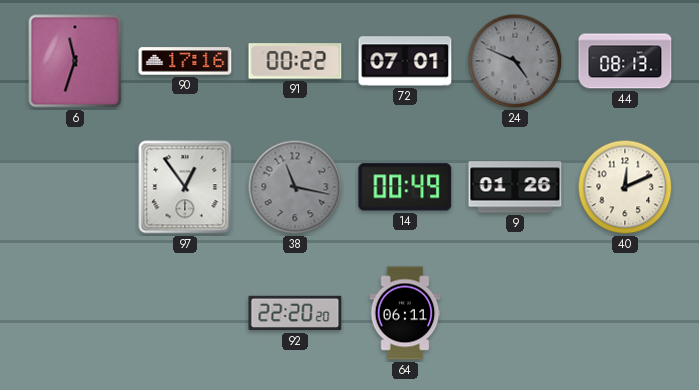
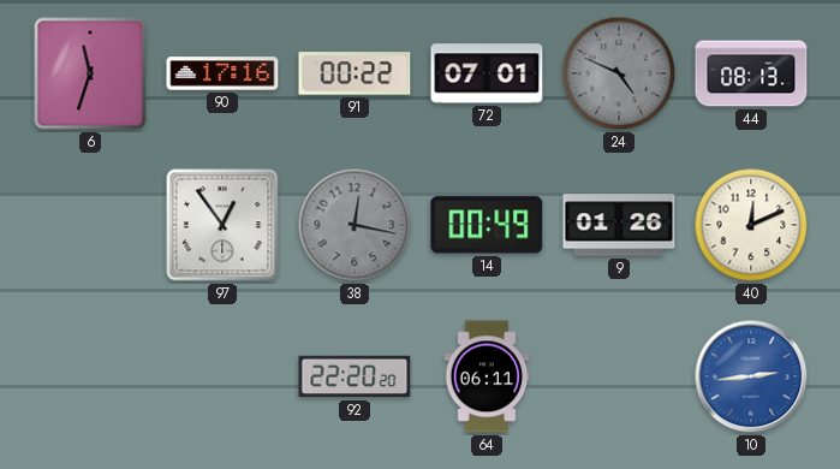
38: 11:17 -> 12:17
10: none -> 2:44
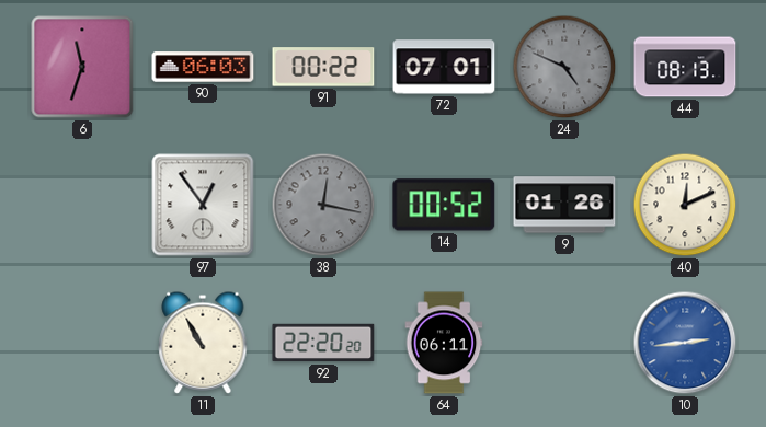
90: 17:16 -> 06:03
14: 00:49 -> 00:52
11: none -> 10:55
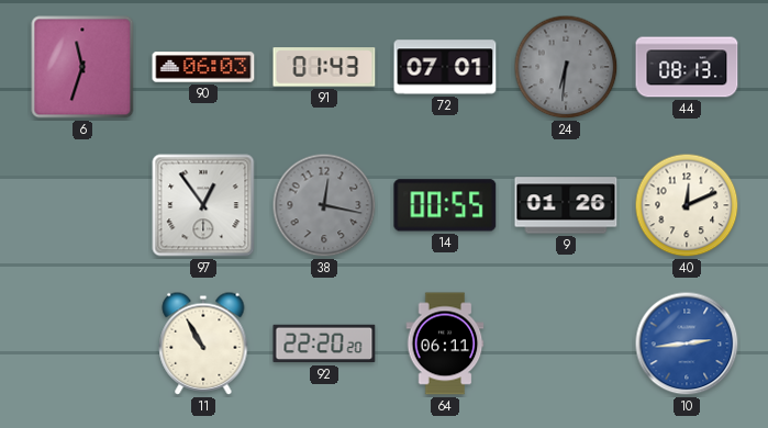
91: 00:22 -> 01:43
24: 4:49 -> 6:31
14: 00:52 -> 00:55
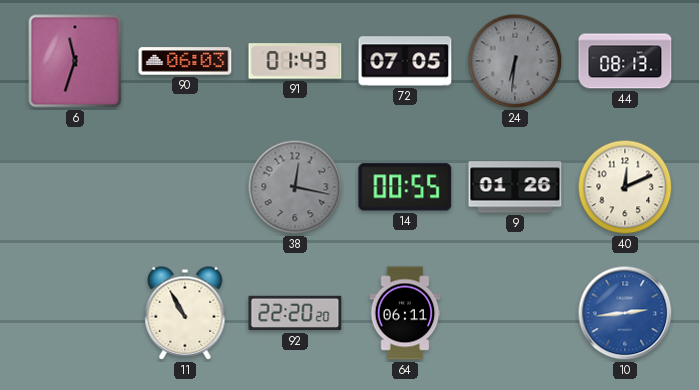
72: 07:01 -> 07:05
97: 12:54 -> none
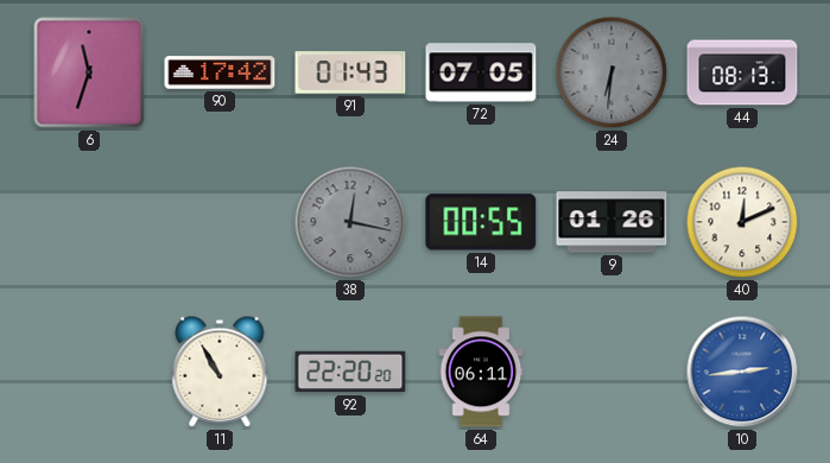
90: 06:03 -> 17:42
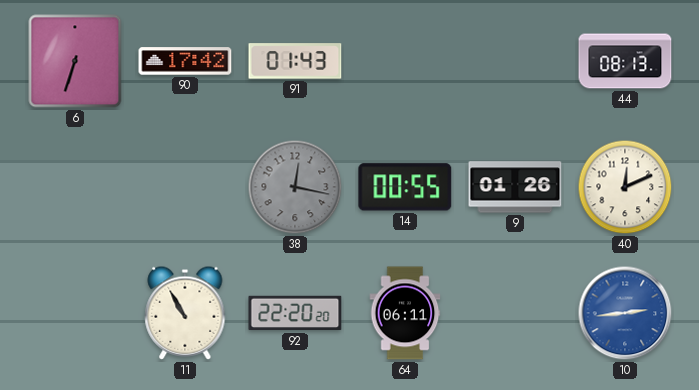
6: 11:33 -> 6:33
72: 07:05 -> none
24: 6:31 -> none
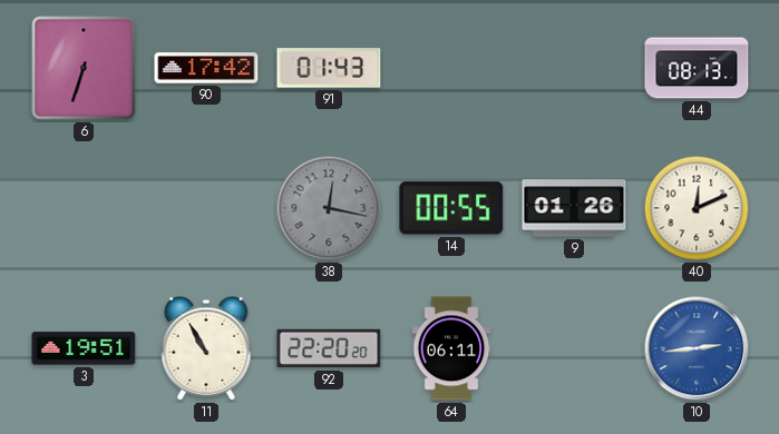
3: none -> 19:51
